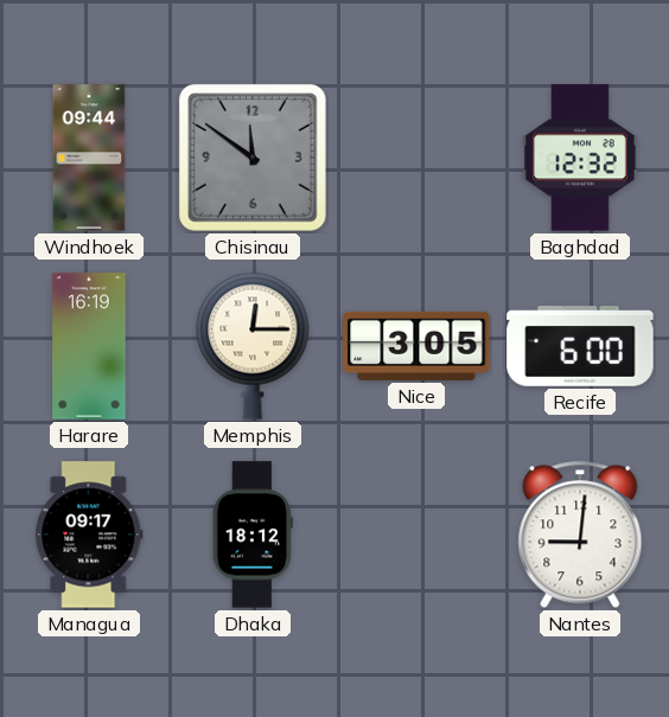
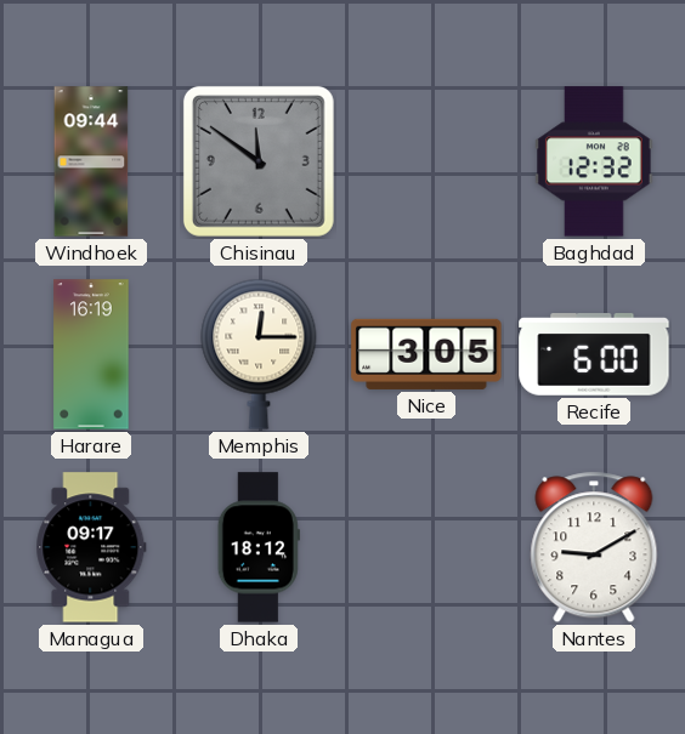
Nantes: 9:01 -> 9:10
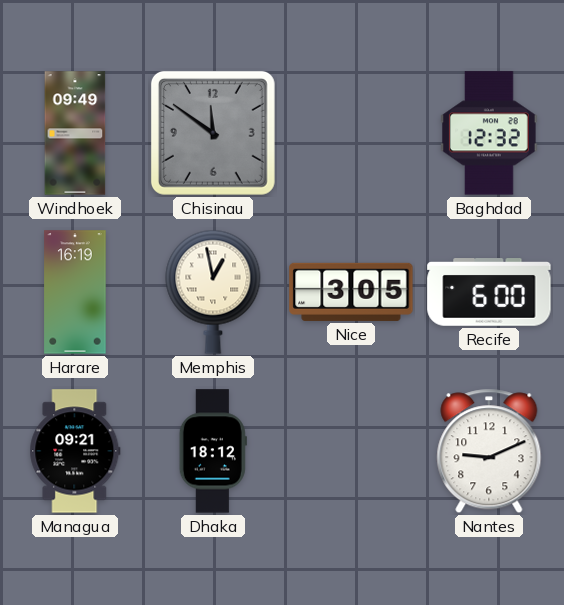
Windhoek: 09:44 -> 09:49
Memphis: 12:15 -> 12:58
Managua: 09:17 -> 09:21
Nantes: 9:10 -> 9:11
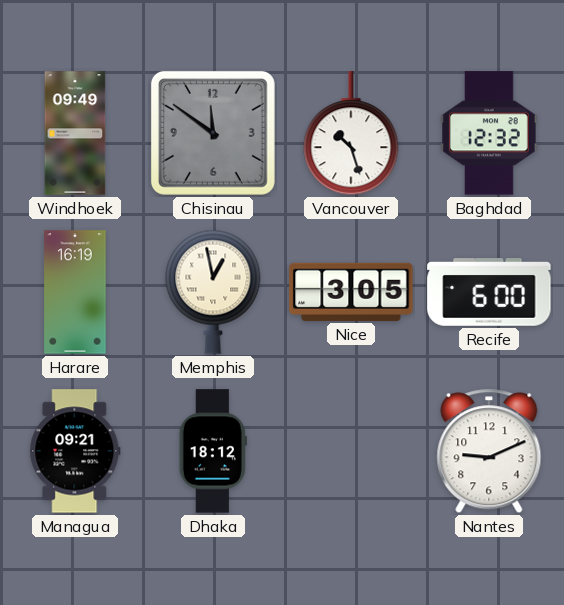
Vancouver: none -> 10:27
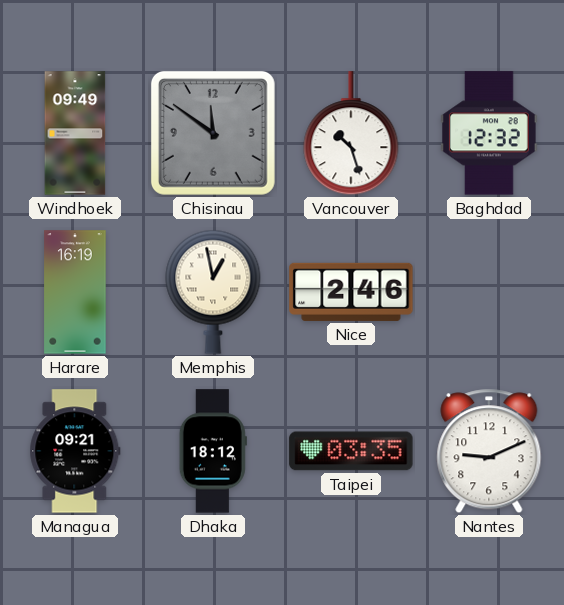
Nice: 3:05 -> 2:46
Recife: 6:00 -> none
Taipei: none -> 03:35
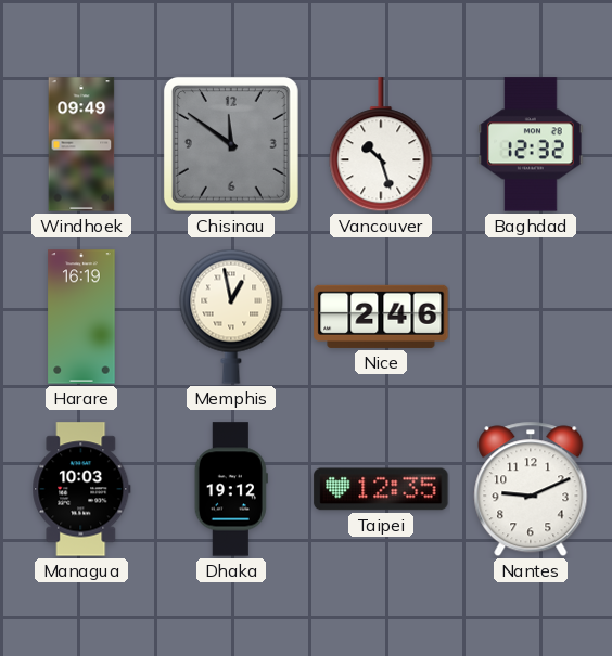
Managua: 09:21 -> 10:03
Dhaka: 18:12 -> 19:12
Taipei: 03:35 -> 12:35
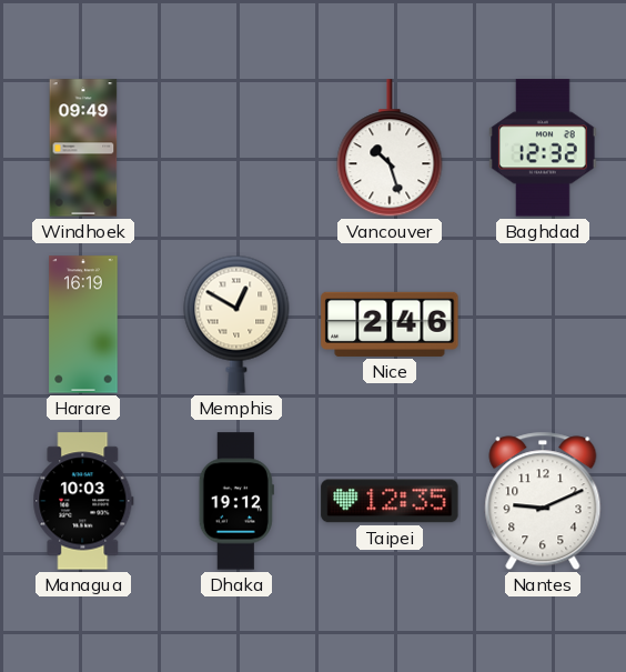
Chisinau: 11:51 -> none
Memphis: 12:58 -> 12:50
